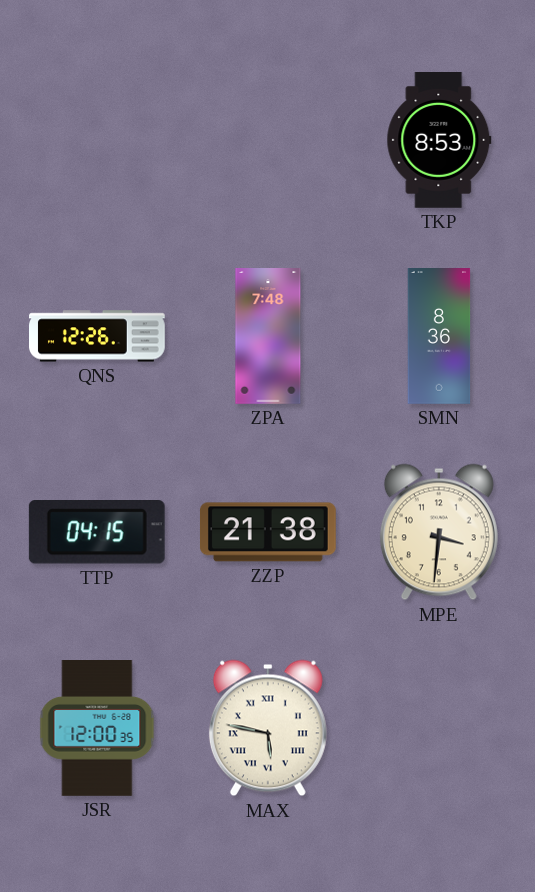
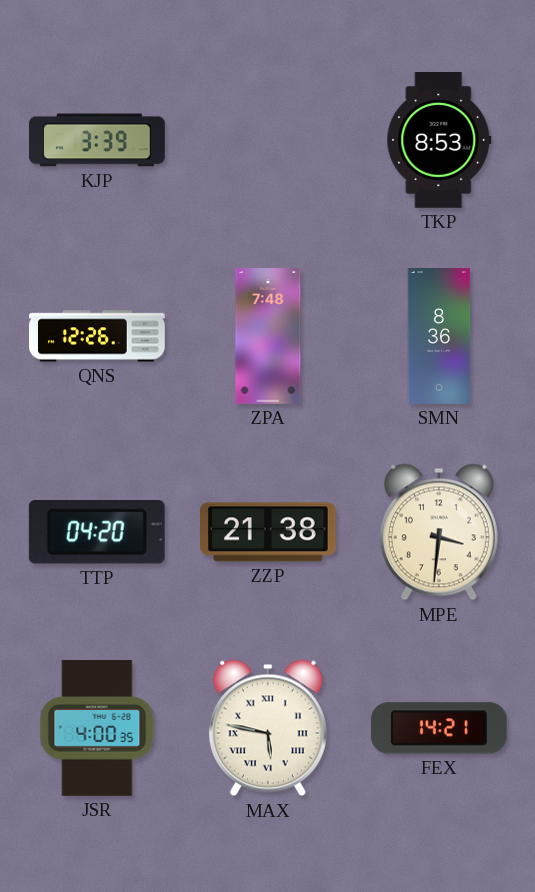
KJP: none -> 3:39
TTP: 04:15 -> 04:20
JSR: 12:00 -> 4:00
FEX: none -> 14:21
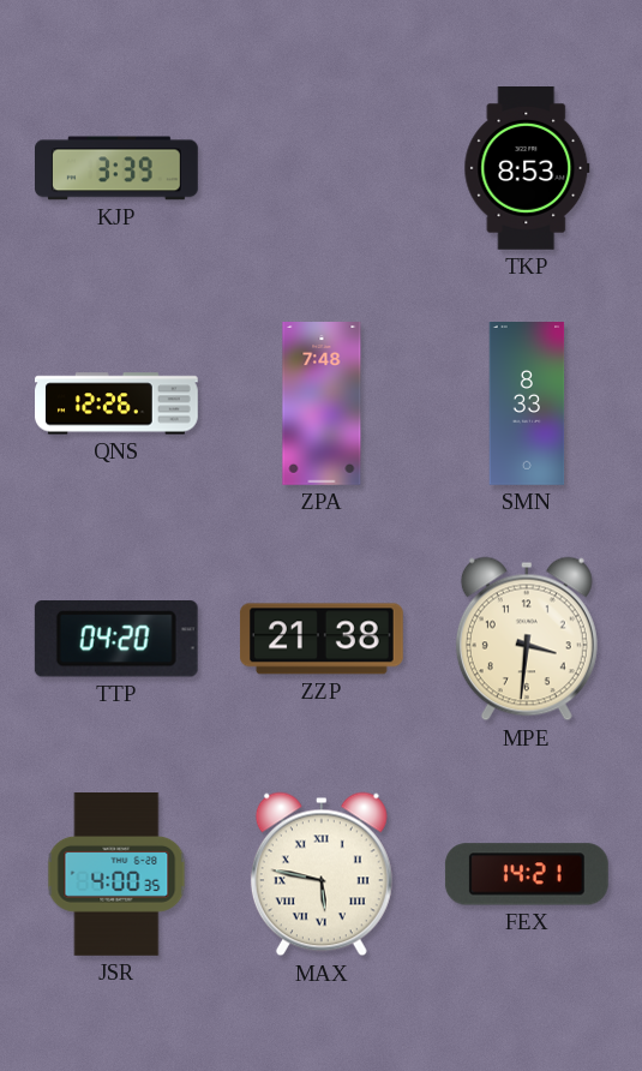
SMN: 8:36 -> 8:33
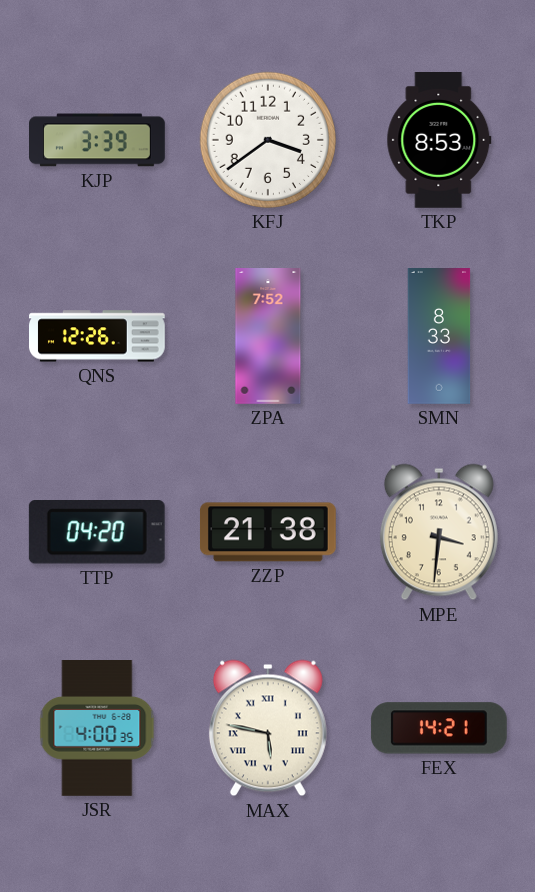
KFJ: none -> 3:39
ZPA: 7:48 -> 7:52
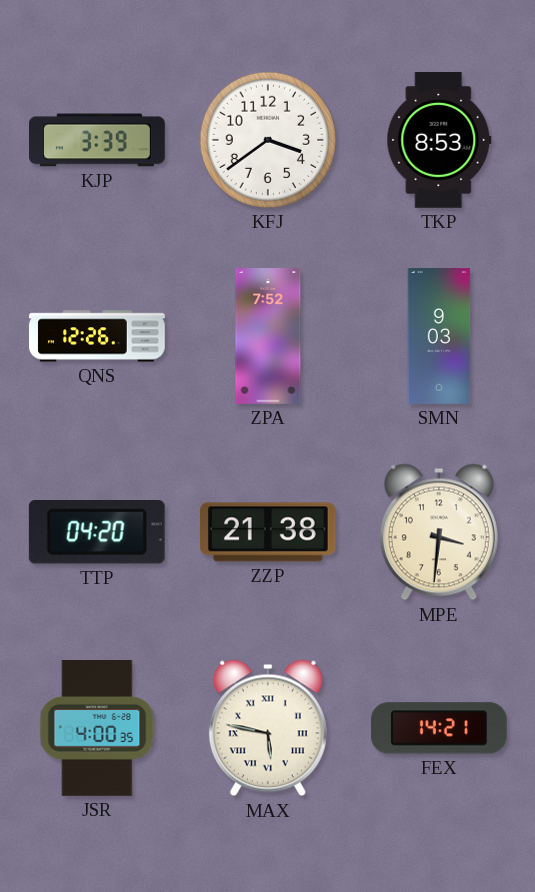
SMN: 8:33 -> 9:03
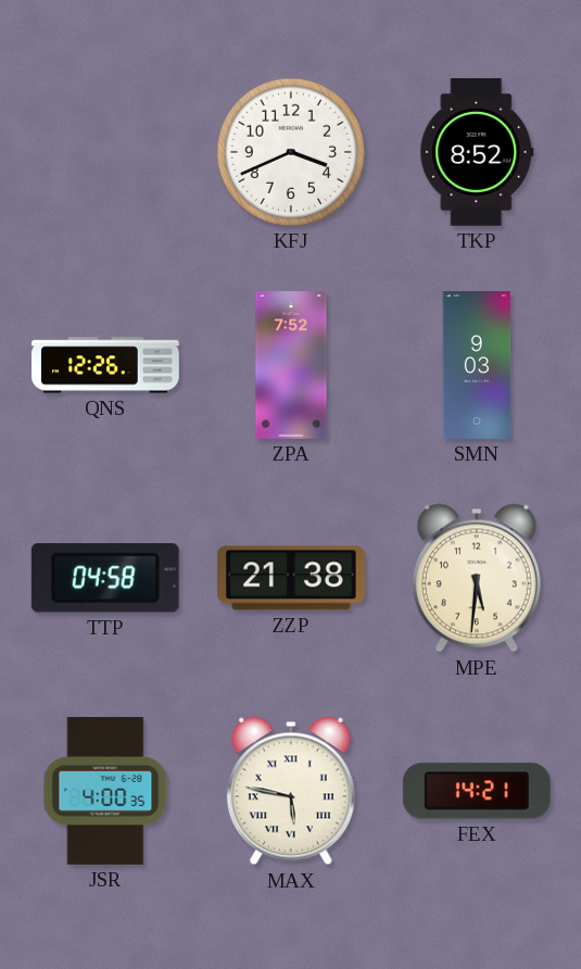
KJP: 3:39 -> none
KFJ: 3:39 -> 3:41
TKP: 8:53 -> 8:52
TTP: 04:20 -> 04:58
MPE: 3:31 -> 5:31
